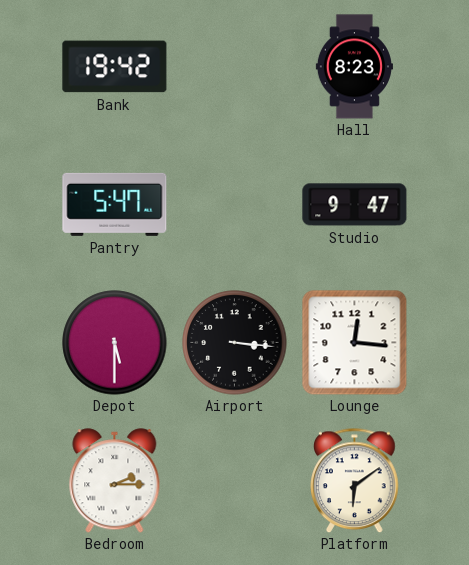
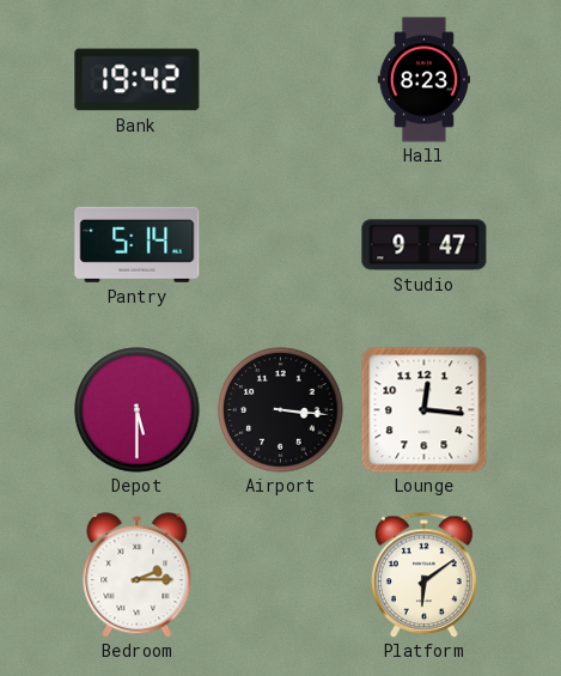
Pantry: 5:47 -> 5:14
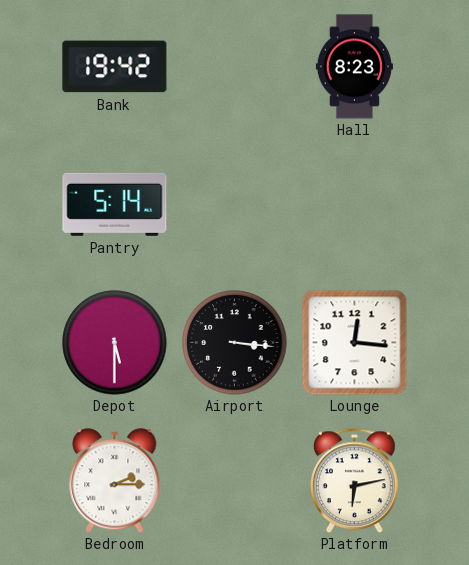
Studio: 9:47 -> none
Platform: 6:09 -> 6:13
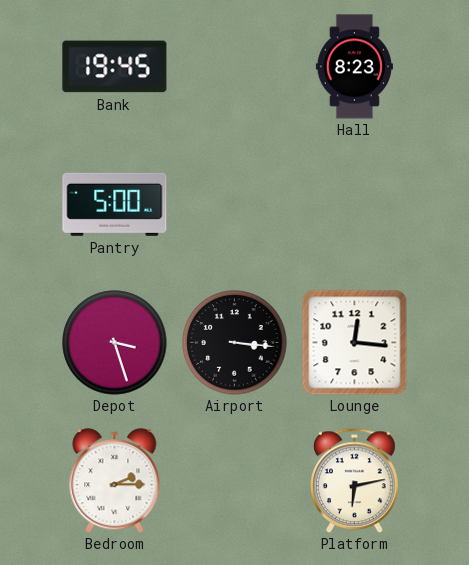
Bank: 19:42 -> 19:45
Pantry: 5:14 -> 5:00
Depot: 5:30 -> 3:27
